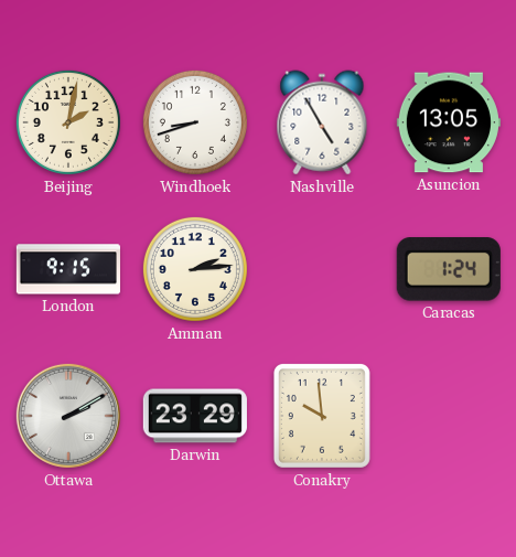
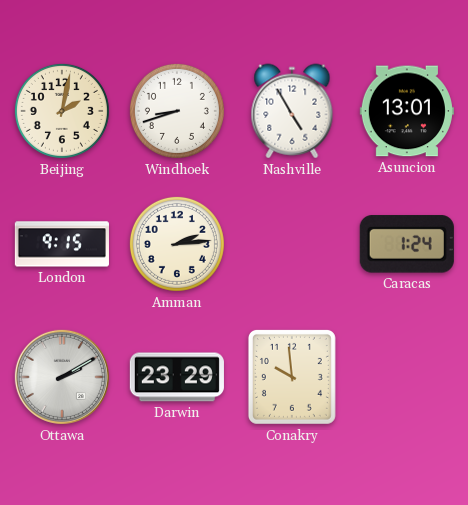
Asuncion: 13:05 -> 13:01
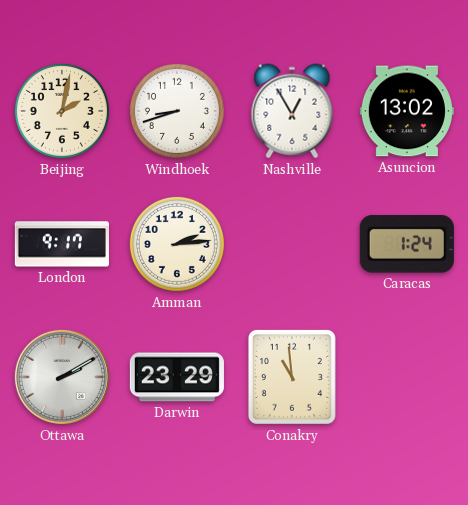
Nashville: 4:55 -> 12:55
Asuncion: 13:01 -> 13:02
London: 9:15 -> 9:17
Conakry: 9:59 -> 10:59
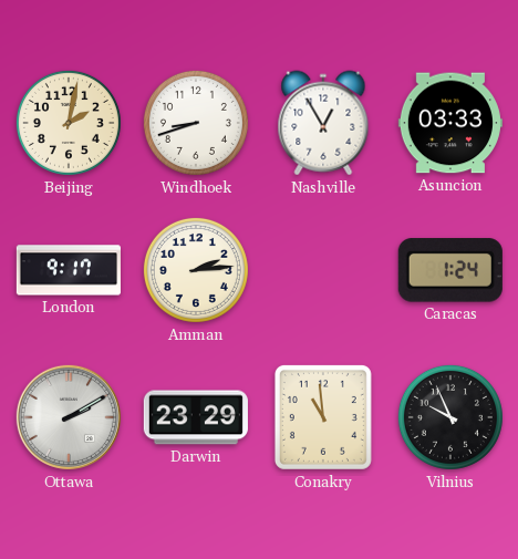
Asuncion: 13:02 -> 03:33
Vilnius: none -> 9:56
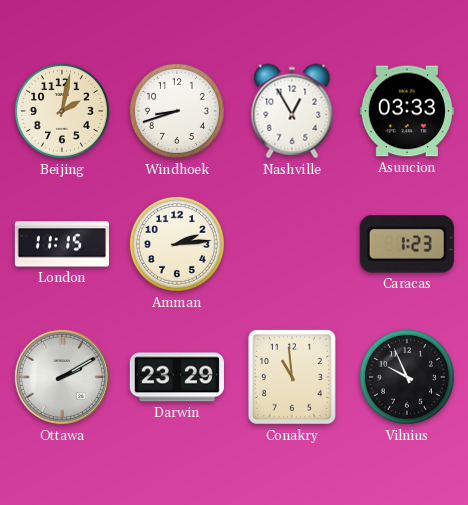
London: 9:17 -> 11:15
Caracas: 1:24 -> 1:23
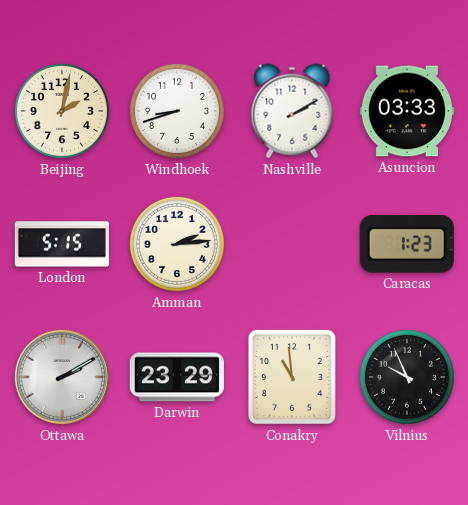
Nashville: 12:55 -> 2:10
London: 11:15 -> 5:15
